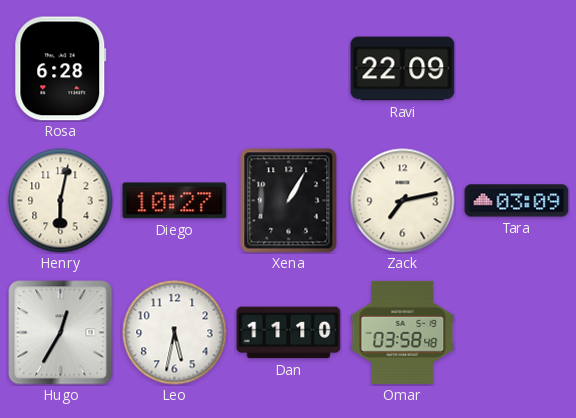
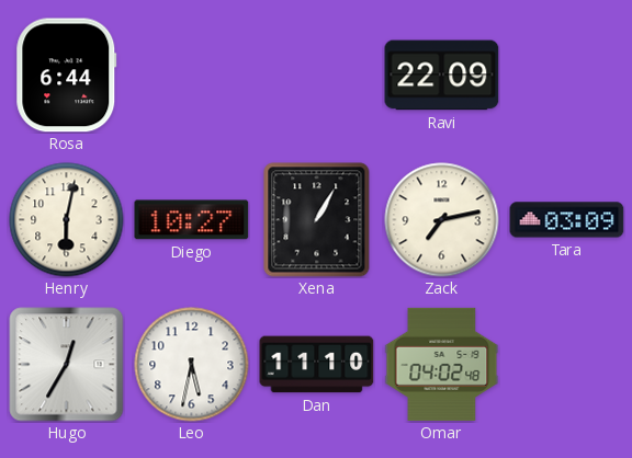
Rosa: 6:28 -> 6:44
Omar: 03:58 -> 04:02
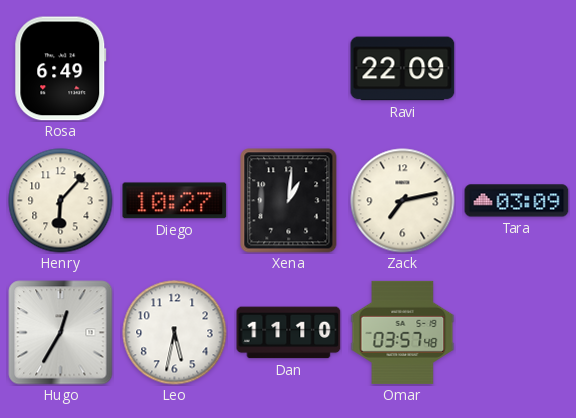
Rosa: 6:44 -> 6:49
Henry: 6:02 -> 6:07
Xena: 1:05 -> 1:01
Omar: 04:02 -> 03:57
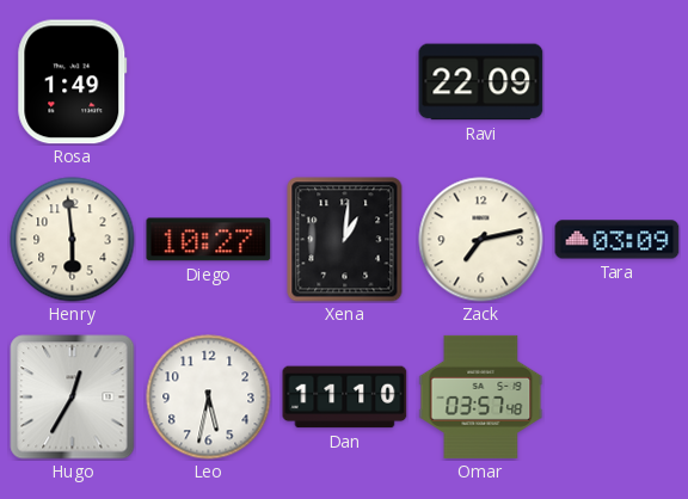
Rosa: 6:49 -> 1:49
Henry: 6:07 -> 5:59
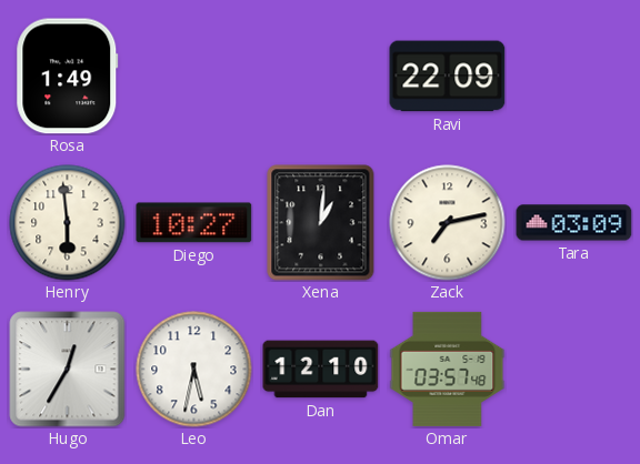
Dan: 11:10 -> 12:10
